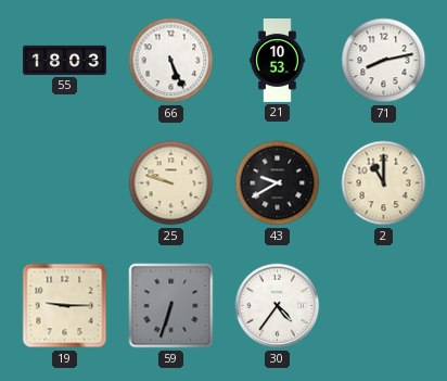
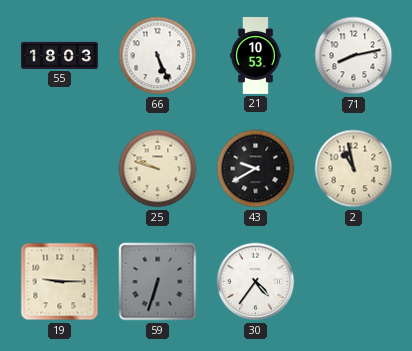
2: 11:00 -> 10:58
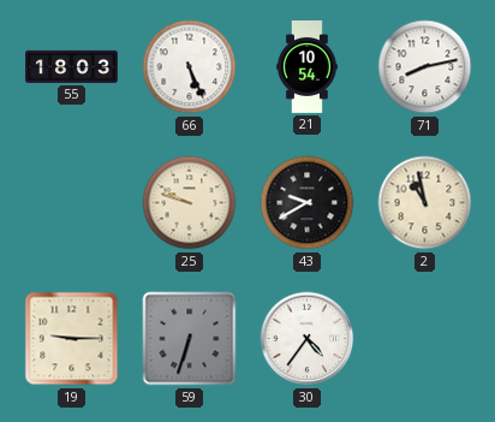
21: 10:53 -> 10:54
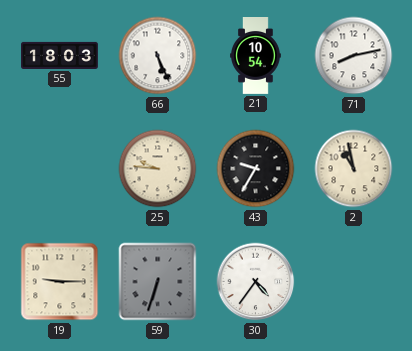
25: 9:48 -> 9:46
43: 9:40 -> 9:35
